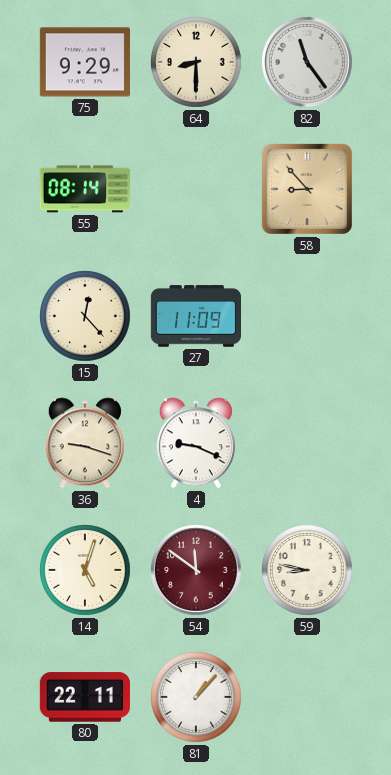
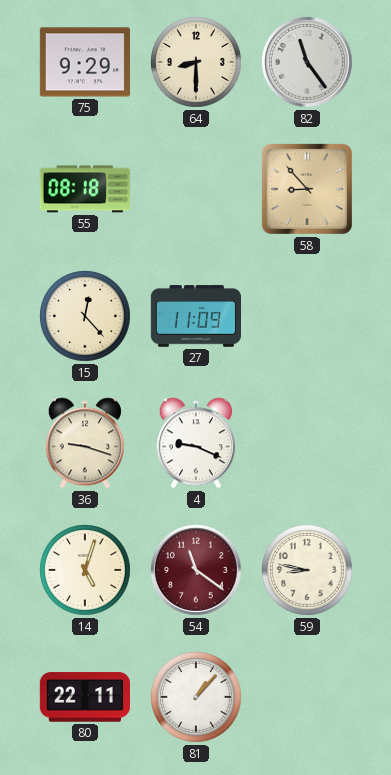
55: 08:14 -> 08:18
54: 11:51 -> 11:21
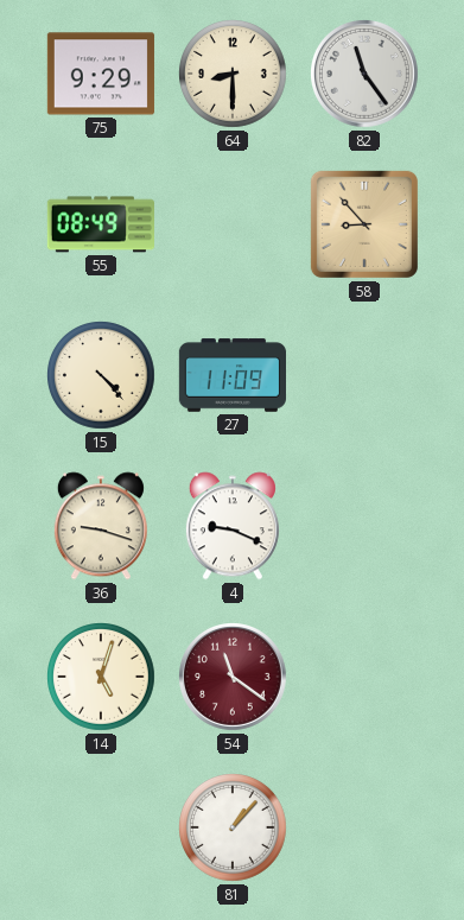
55: 08:18 -> 08:49
15: 12:23 -> 4:23
59: 8:47 -> none
80: 22:11 -> none
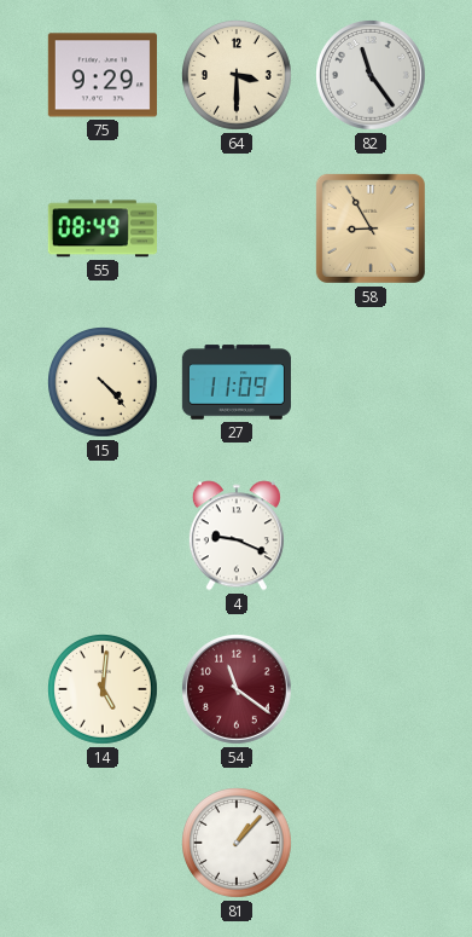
64: 8:30 -> 3:30
58: 8:53 -> 8:55
36: 9:18 -> none
14: 5:03 -> 5:01
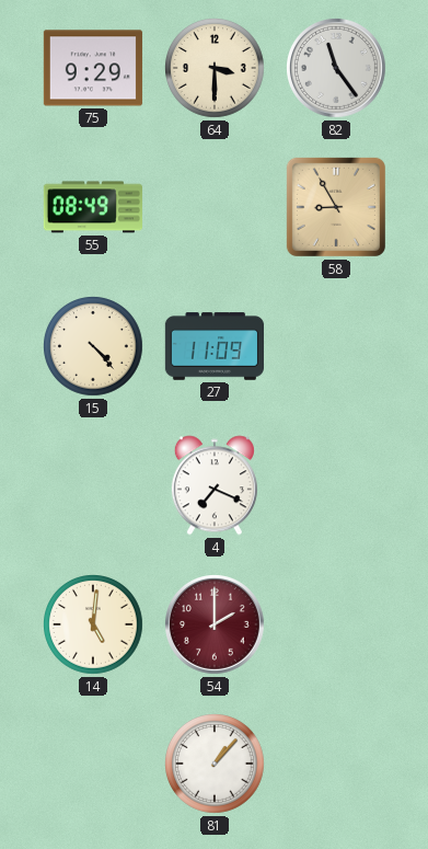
4: 9:19 -> 7:19
54: 11:21 -> 2:00
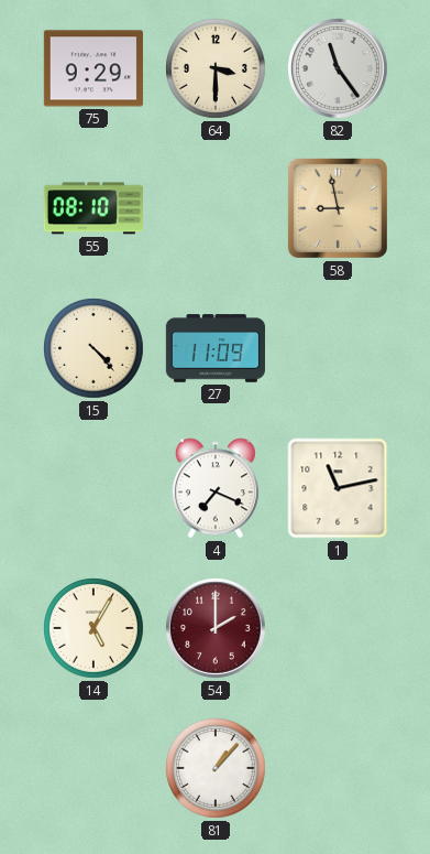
55: 08:49 -> 08:10
58: 8:55 -> 8:58
1: none -> 11:13
14: 5:01 -> 5:05
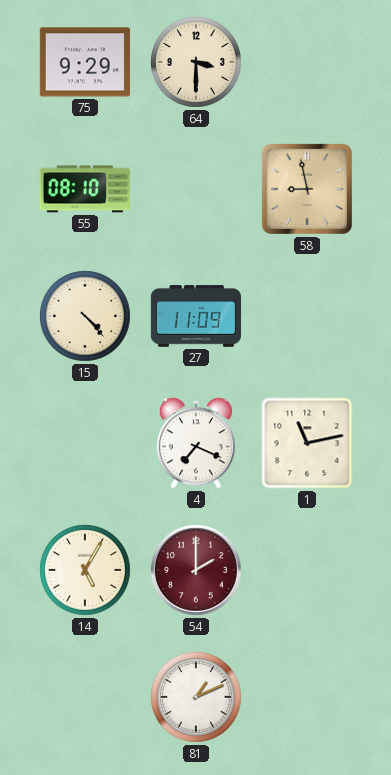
82: 11:24 -> none
81: 1:07 -> 1:11
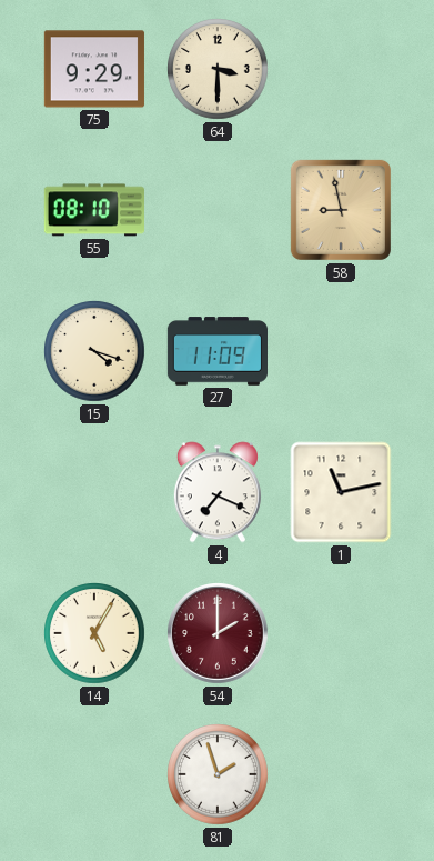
15: 4:23 -> 4:18
81: 1:11 -> 1:57
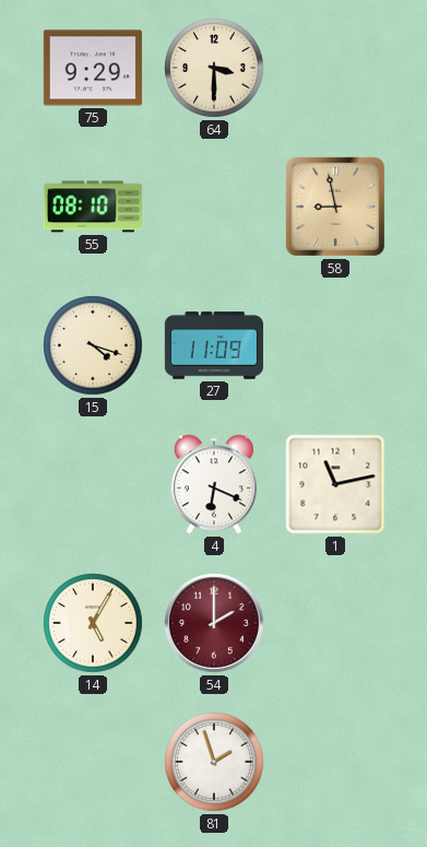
4: 7:19 -> 6:19
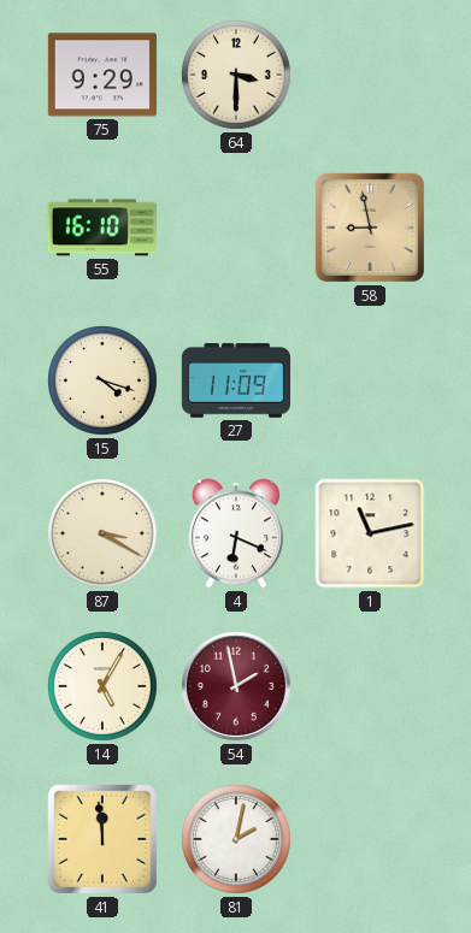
55: 08:10 -> 16:10
87: none -> 3:20
54: 2:00 -> 1:58
41: none -> 11:59
81: 1:57 -> 2:02
